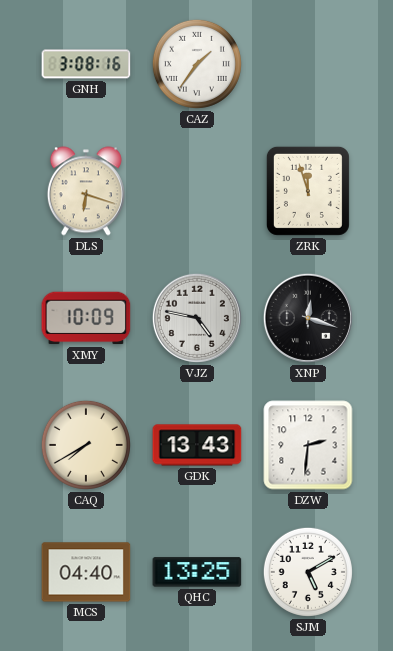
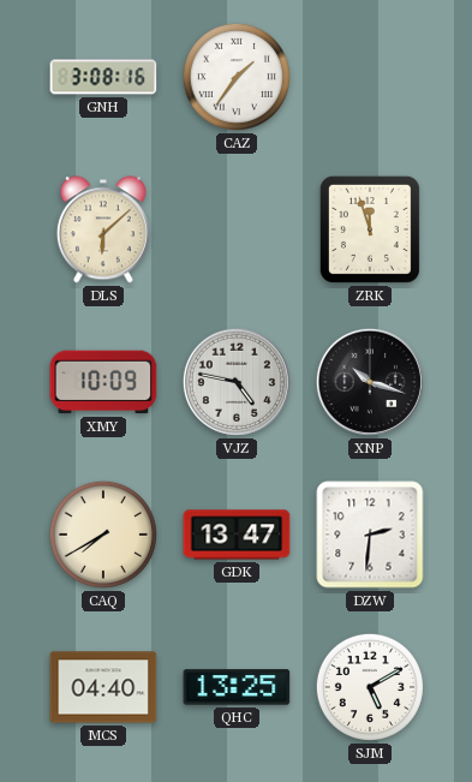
DLS: 6:18 -> 6:08
XNP: 12:18 -> 10:18
GDK: 13:43 -> 13:47
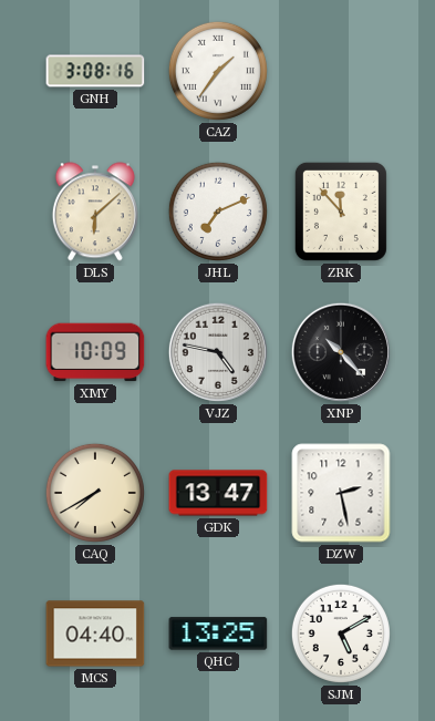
JHL: none -> 7:11
ZRK: 11:57 -> 11:53
XNP: 10:18 -> 10:23
DZW: 2:31 -> 2:28
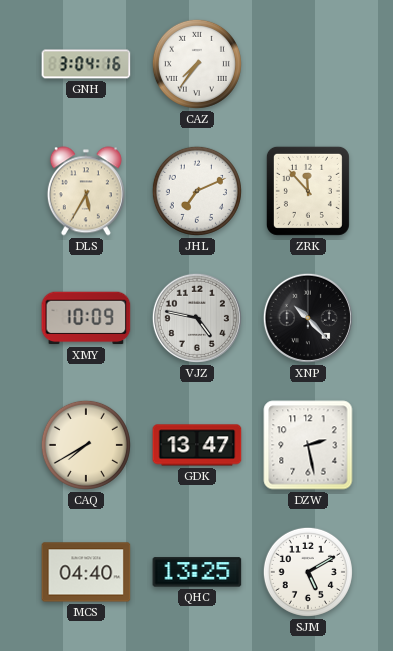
GNH: 3:08 -> 3:04
CAZ: 1:36 -> 7:36
DLS: 6:08 -> 5:35
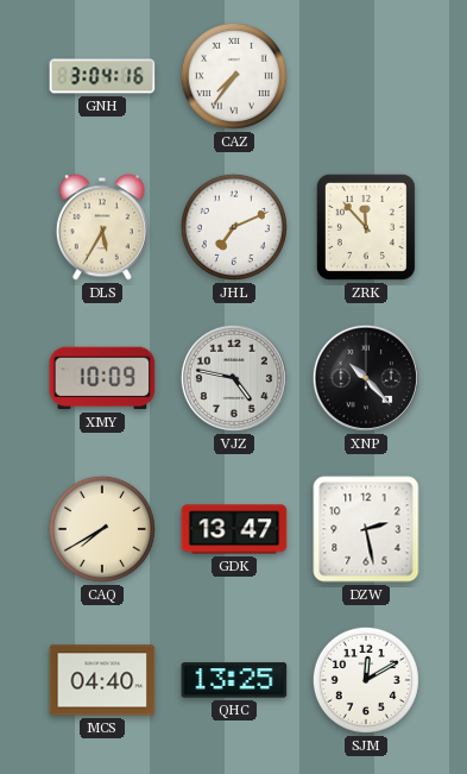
SJM: 5:10 -> 12:10
